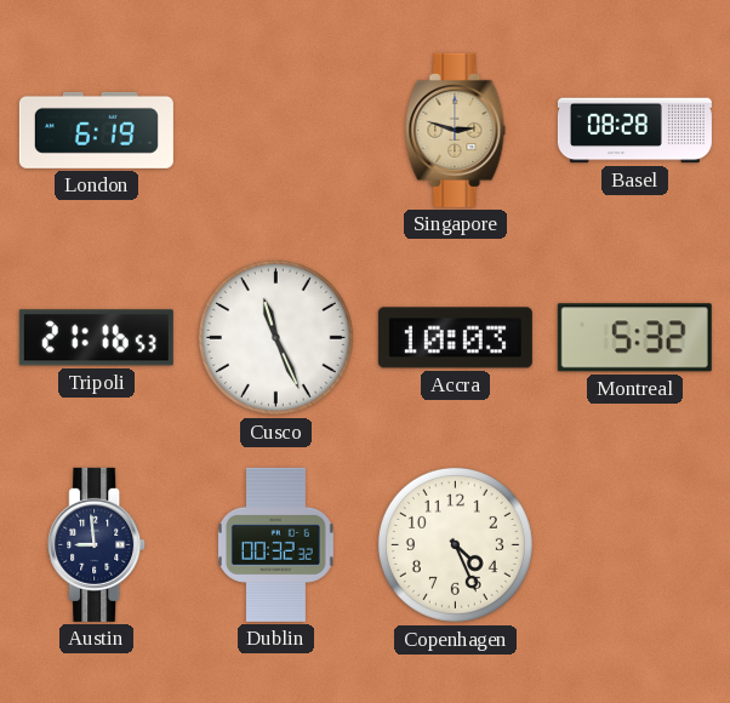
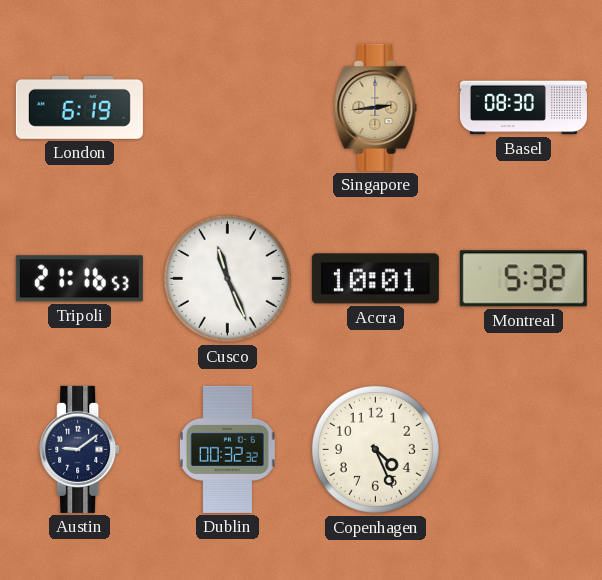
Singapore: 2:48 -> 2:44
Basel: 08:28 -> 08:30
Accra: 10:03 -> 10:01
Austin: 8:59 -> 9:09
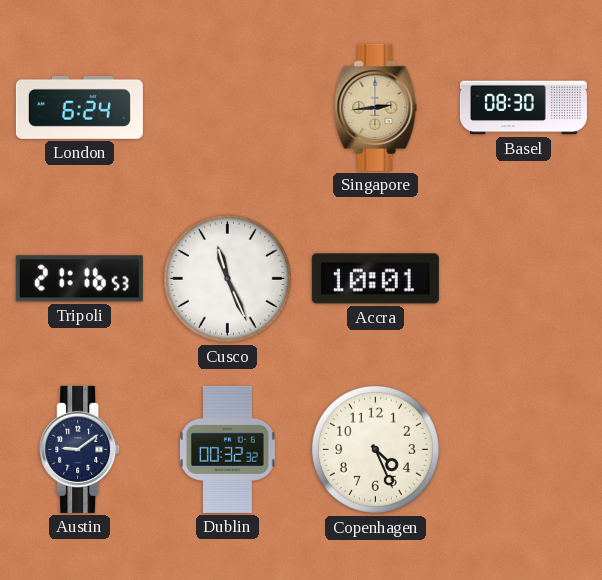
London: 6:19 -> 6:24
Montreal: 5:32 -> none
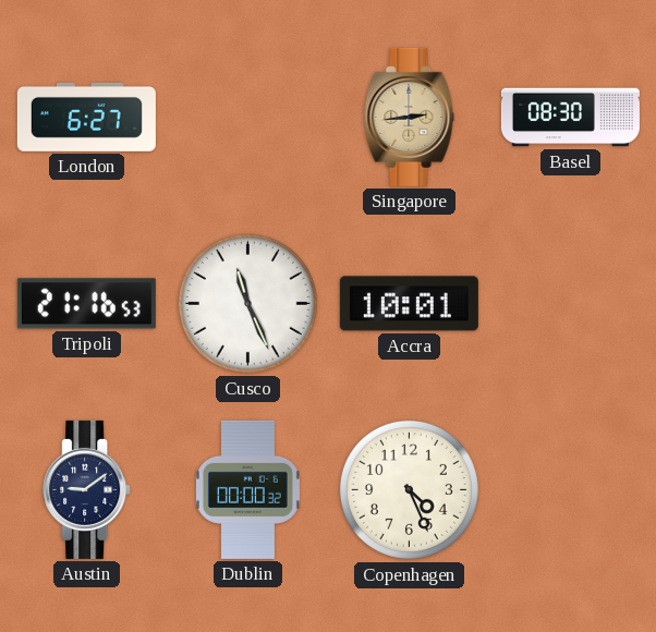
London: 6:24 -> 6:27
Dublin: 00:32 -> 00:00
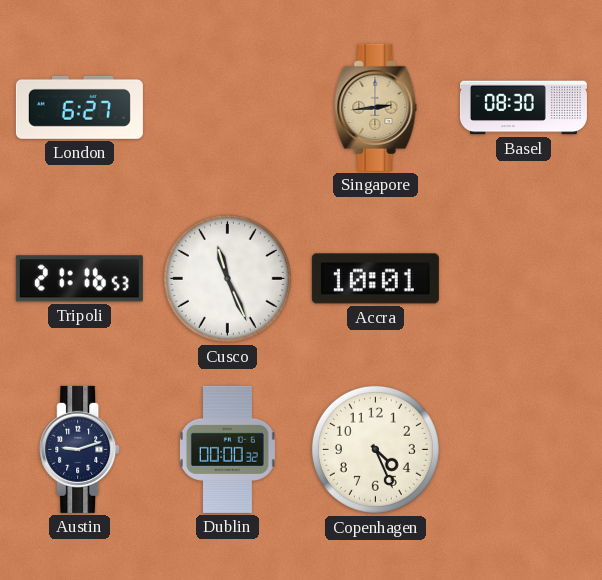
Austin: 9:09 -> 9:12
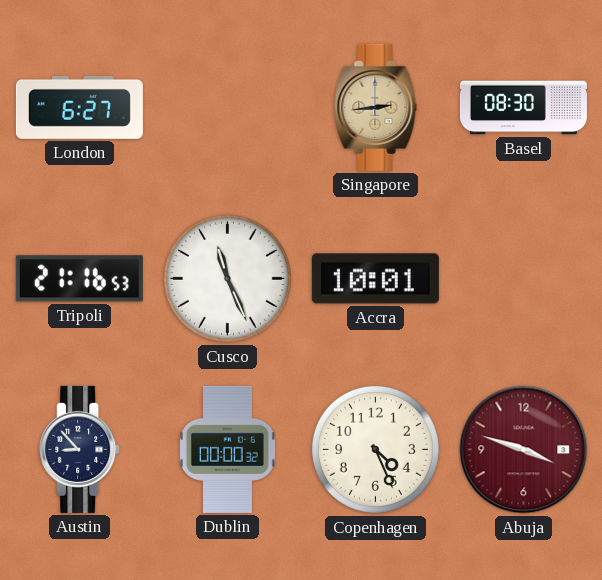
Austin: 9:12 -> 8:53
Abuja: none -> 3:48
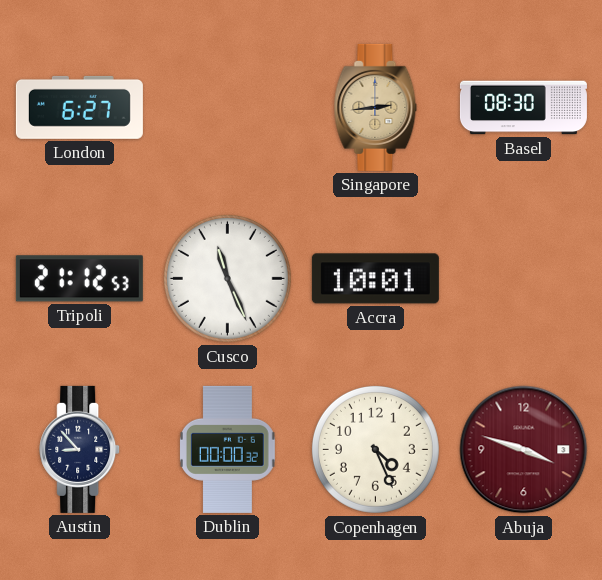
Tripoli: 21:16 -> 21:12
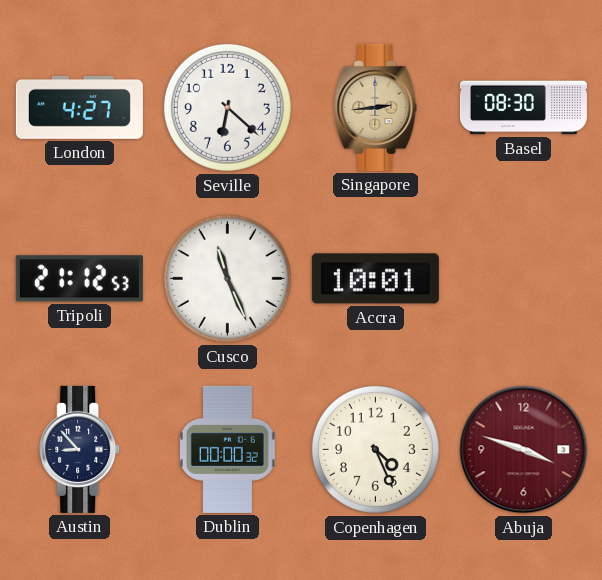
London: 6:27 -> 4:27
Seville: none -> 6:22
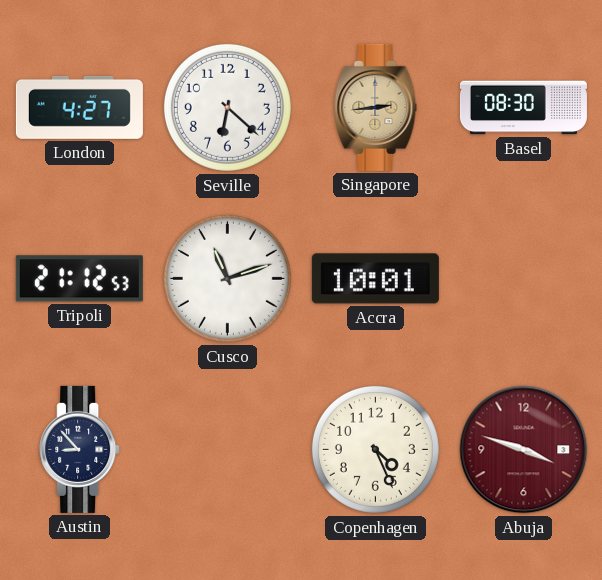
Cusco: 11:26 -> 11:12
Dublin: 00:00 -> none
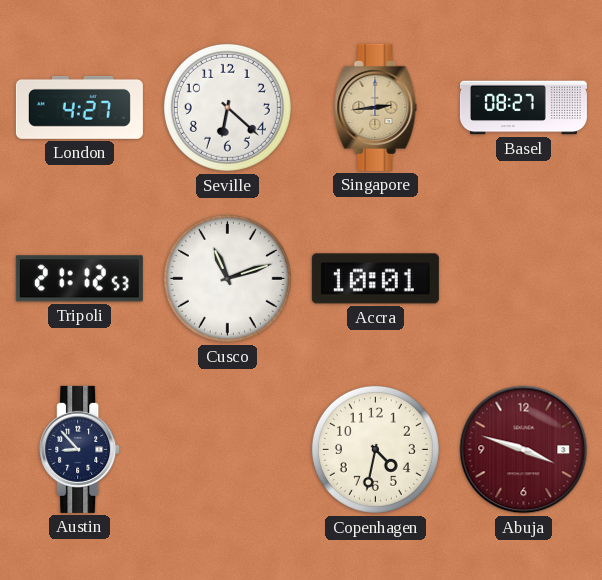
Basel: 08:30 -> 08:27
Copenhagen: 4:26 -> 4:32
